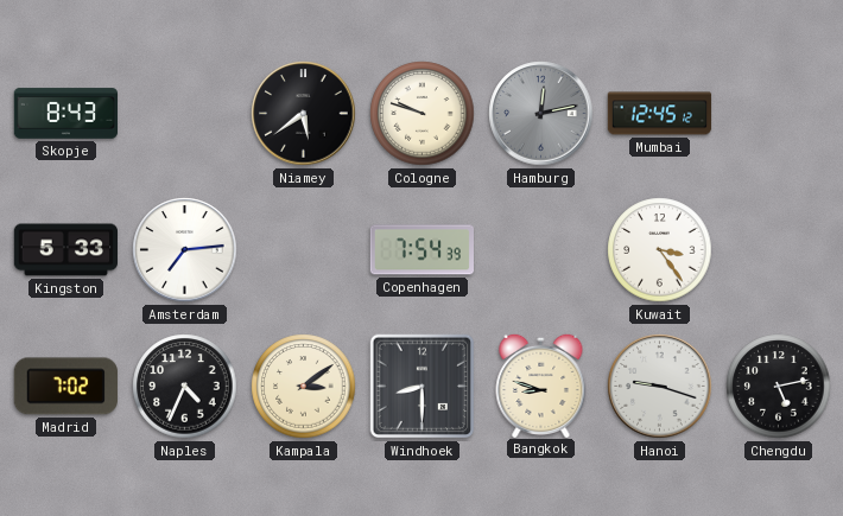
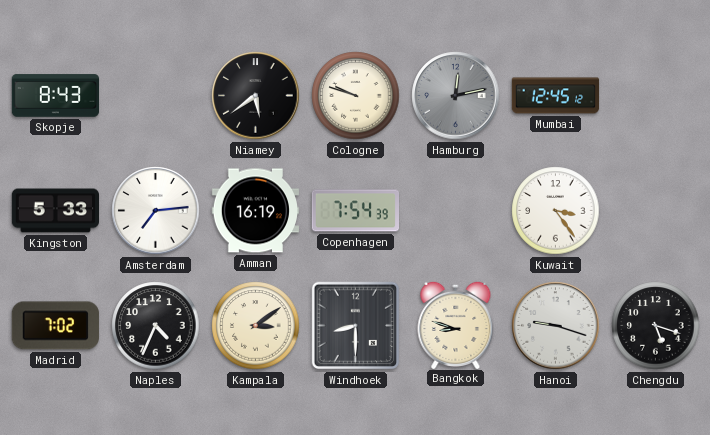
Amman: none -> 16:19
Chengdu: 5:13 -> 5:18
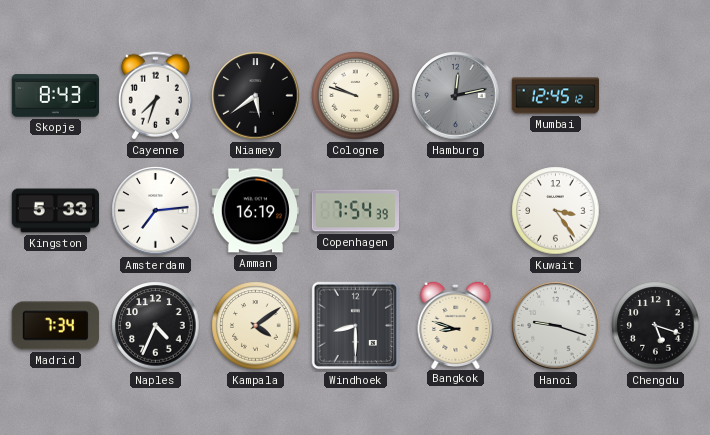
Cayenne: none -> 7:33
Madrid: 7:02 -> 7:34
Kampala: 3:09 -> 4:09
